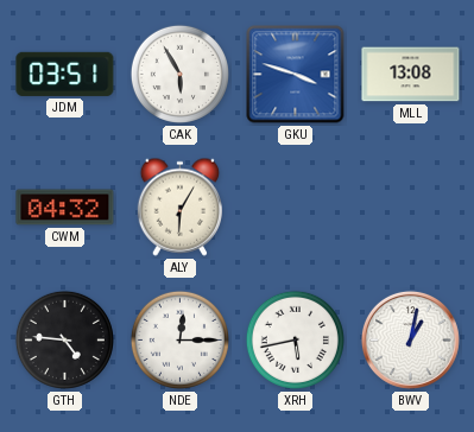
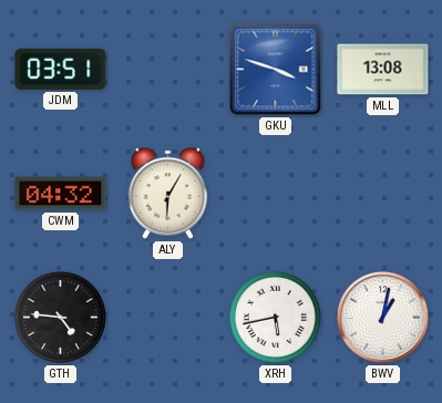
CAK: 5:55 -> none
NDE: 12:15 -> none
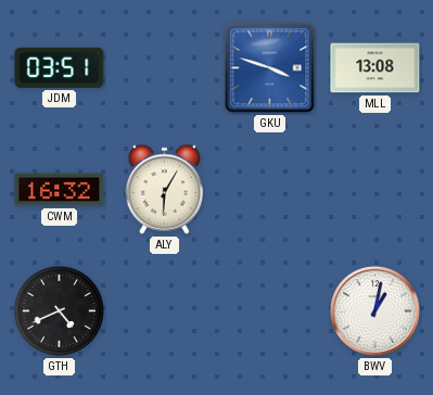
CWM: 04:32 -> 16:32
GTH: 4:46 -> 4:41
XRH: 5:43 -> none
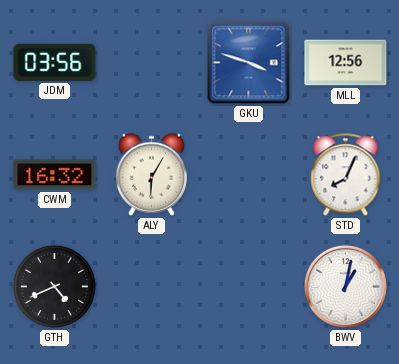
JDM: 03:51 -> 03:56
MLL: 13:08 -> 12:56
STD: none -> 8:04
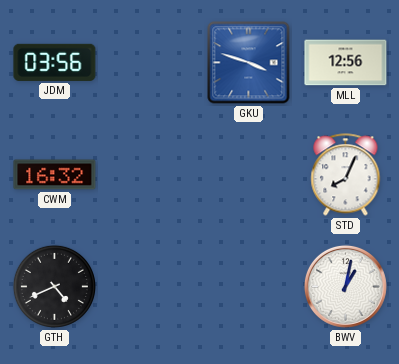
ALY: 6:05 -> none
